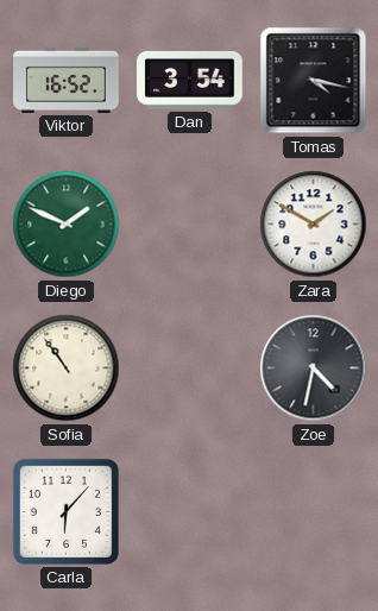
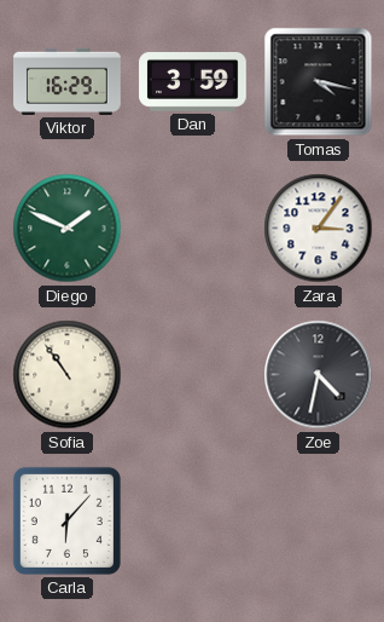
Viktor: 16:52 -> 16:29
Dan: 3:54 -> 3:59
Zara: 1:50 -> 3:06
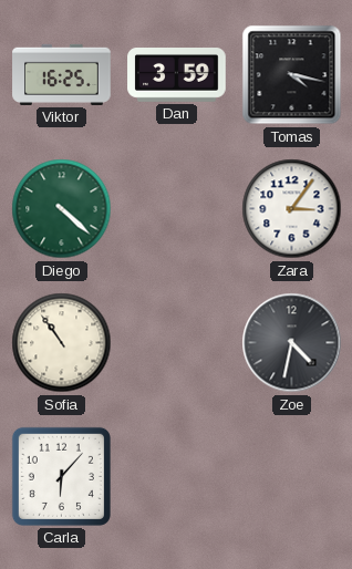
Viktor: 16:29 -> 16:25
Diego: 1:49 -> 4:22
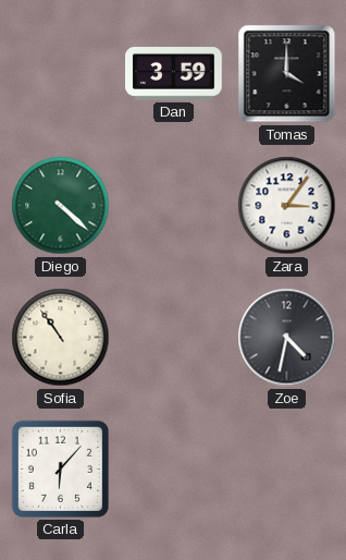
Viktor: 16:25 -> none
Tomas: 4:17 -> 4:00
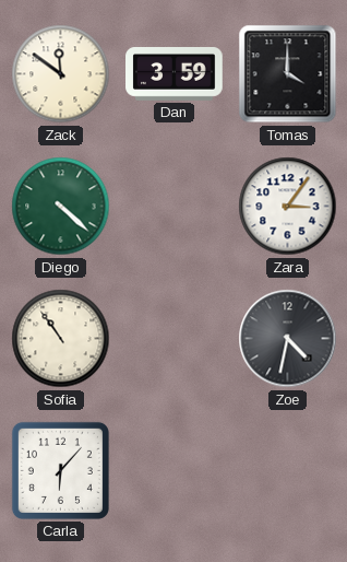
Zack: none -> 11:51
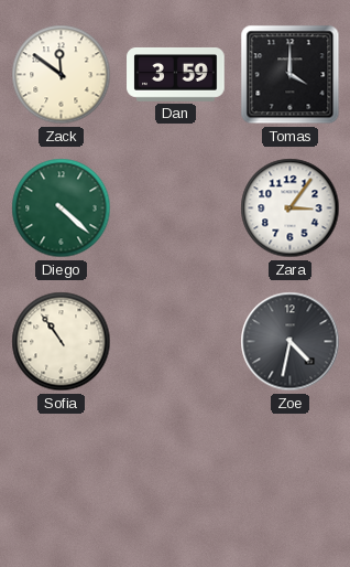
Carla: 6:07 -> none
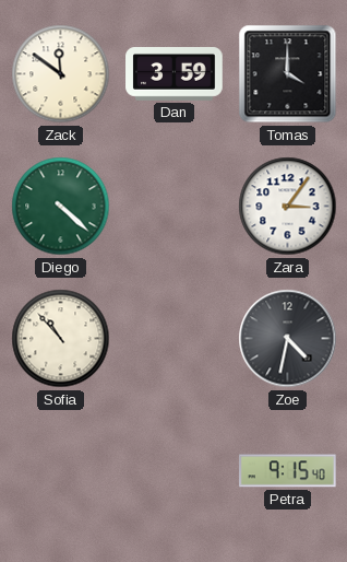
Sofia: 10:54 -> 10:53
Petra: none -> 9:15
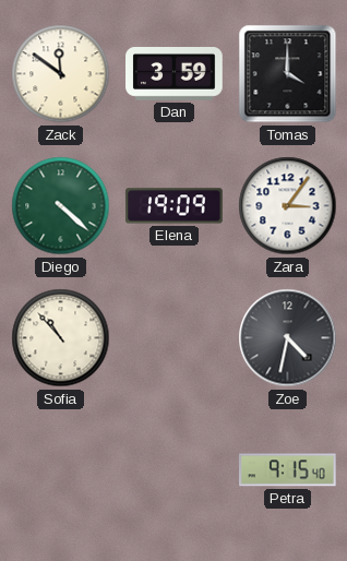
Elena: none -> 19:09
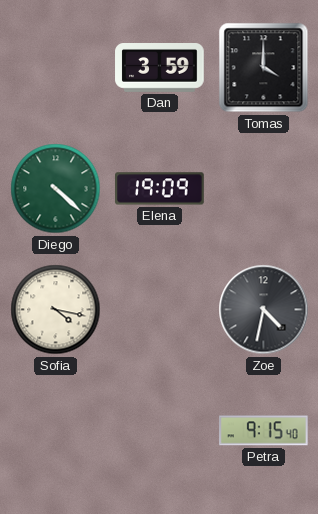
Zack: 11:51 -> none
Zara: 3:06 -> none
Sofia: 10:53 -> 4:17
